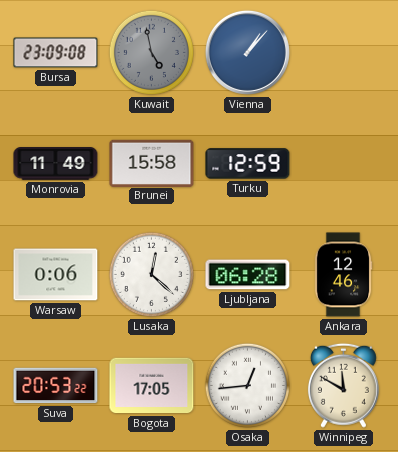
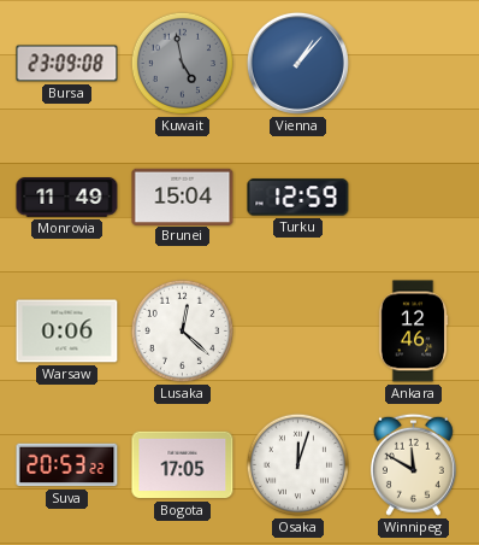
Brunei: 15:58 -> 15:04
Ljubljana: 06:28 -> none
Osaka: 12:44 -> 12:03
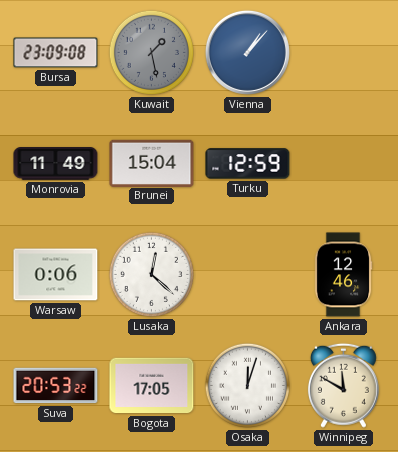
Kuwait: 4:58 -> 1:28
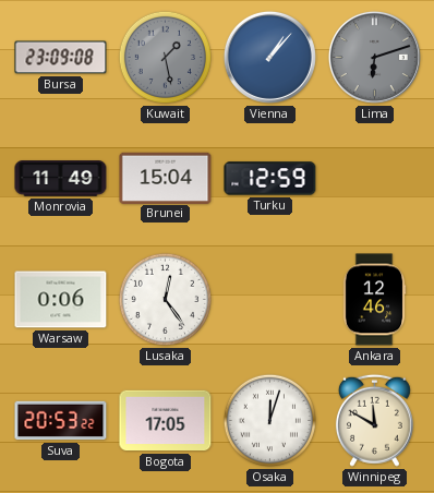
Lima: none -> 6:12
Lusaka: 12:22 -> 12:24
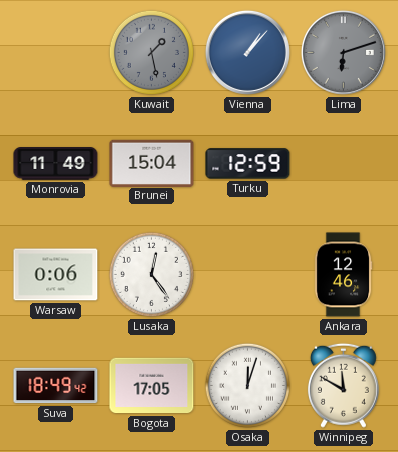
Bursa: 23:09 -> none
Suva: 20:53 -> 18:49
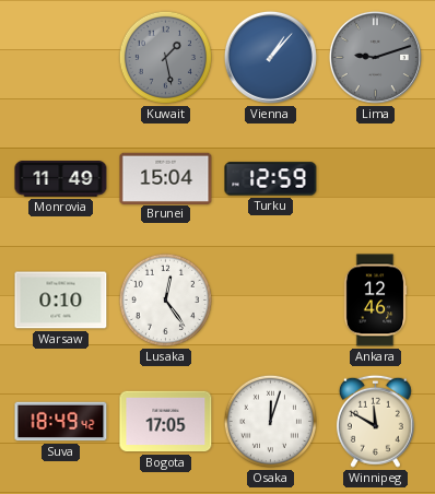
Lima: 6:12 -> 9:12
Warsaw: 0:06 -> 0:10
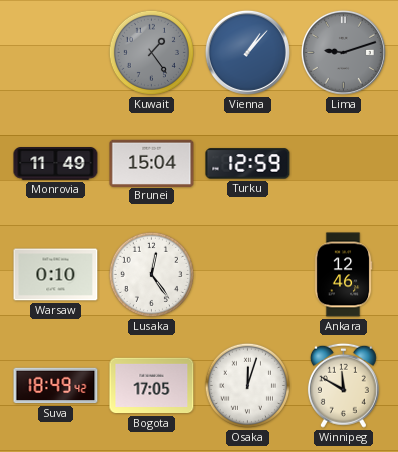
Kuwait: 1:28 -> 1:24
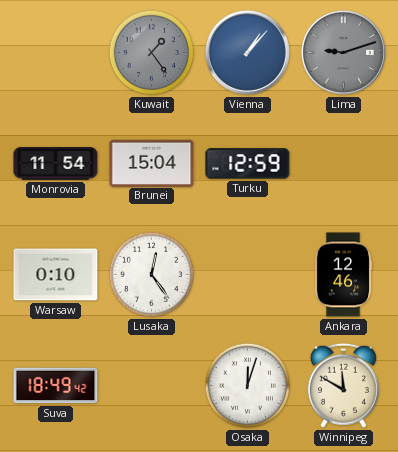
Monrovia: 11:49 -> 11:54
Bogota: 17:05 -> none
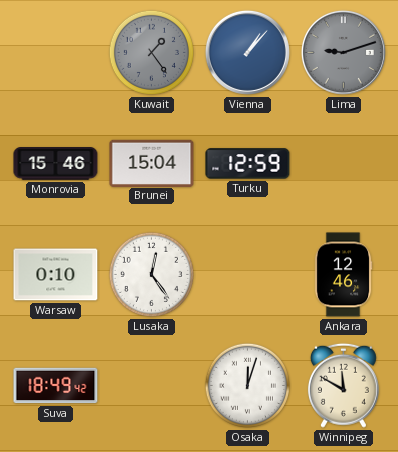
Monrovia: 11:54 -> 15:46
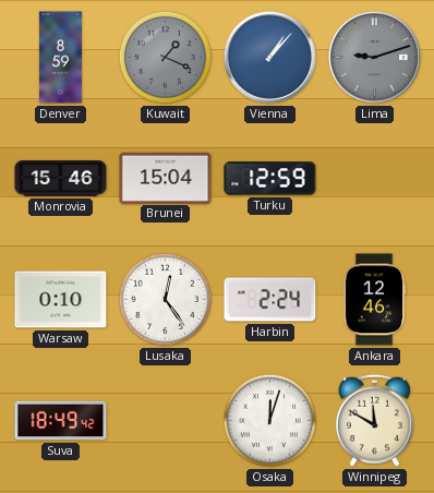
Denver: none -> 8:59
Kuwait: 1:24 -> 1:19
Harbin: none -> 2:24
